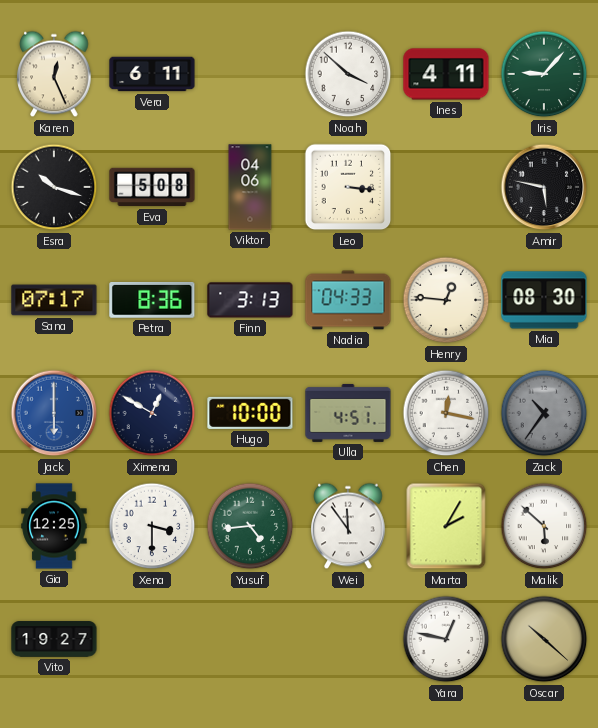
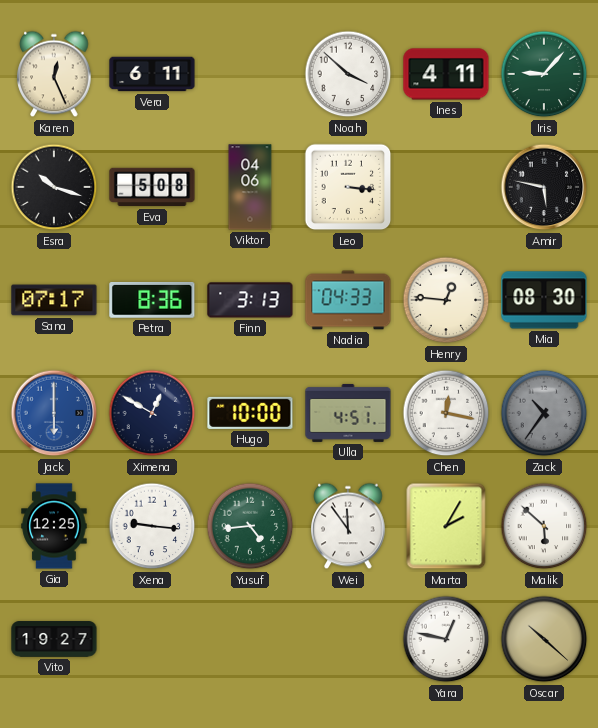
Xena: 3:30 -> 9:16
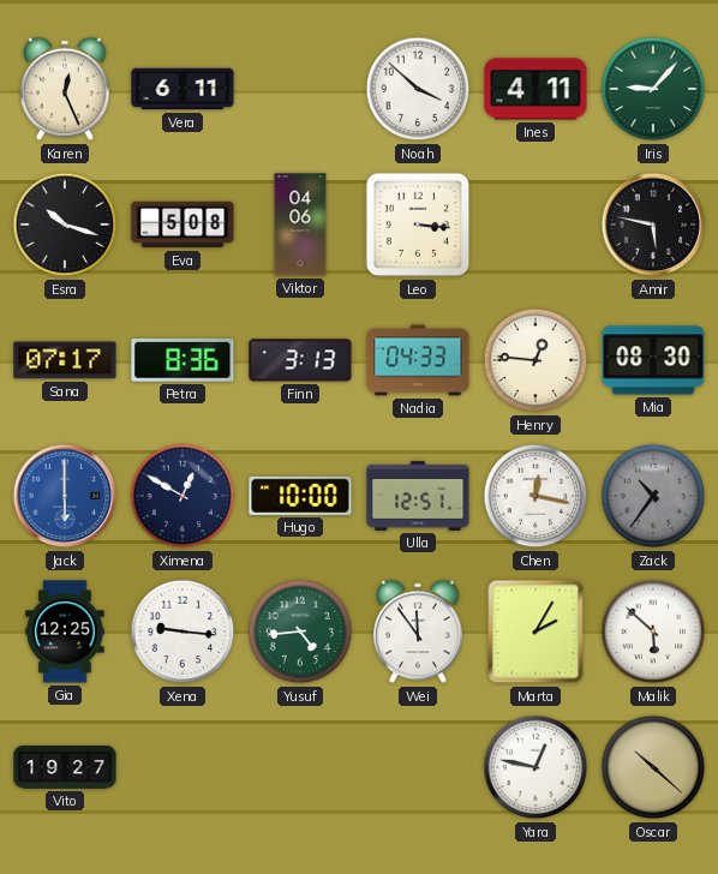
Ulla: 4:51 -> 12:51
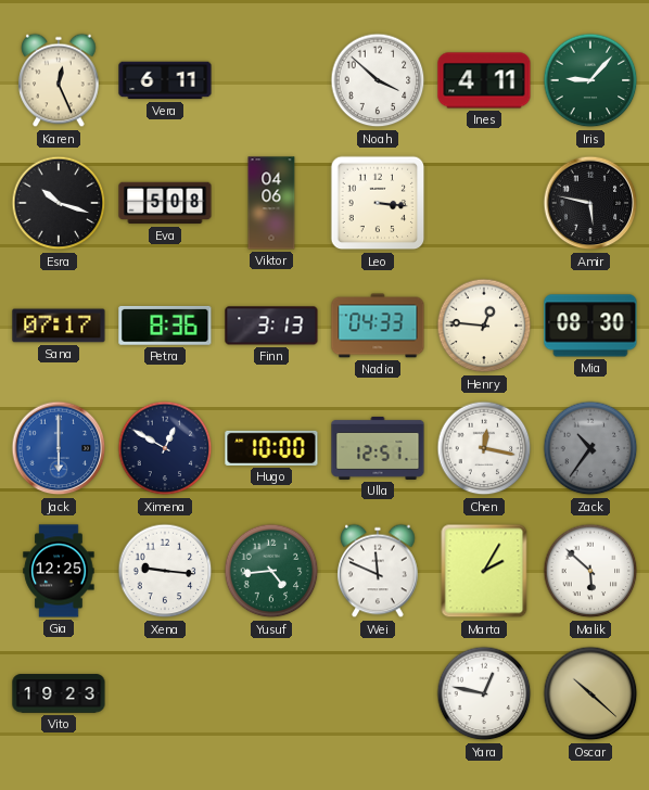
Wei: 11:54 -> 11:49
Vito: 19:27 -> 19:23
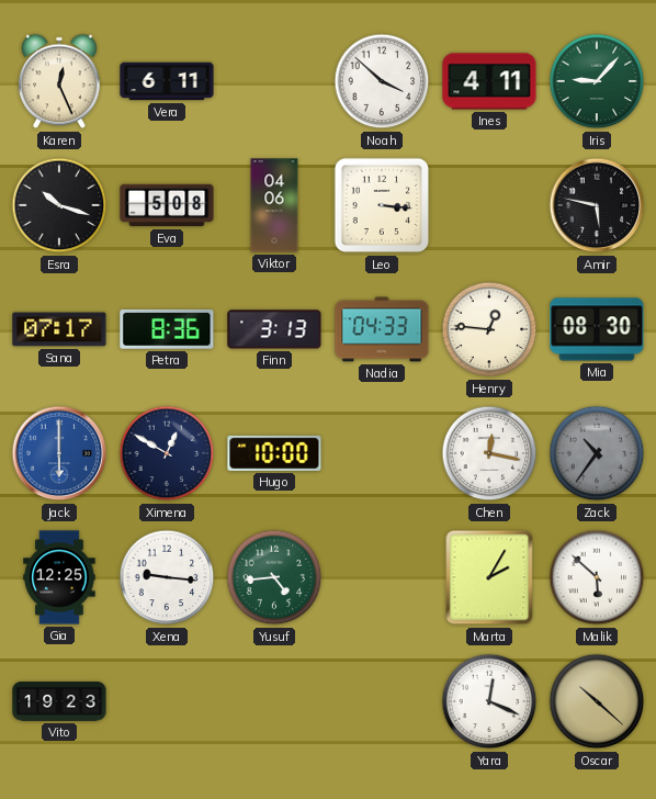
Ulla: 12:51 -> none
Wei: 11:49 -> none
Yara: 12:47 -> 12:19
